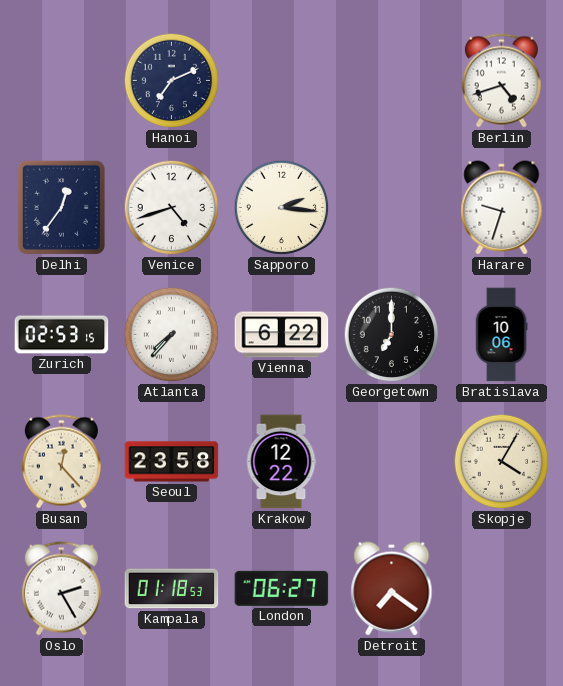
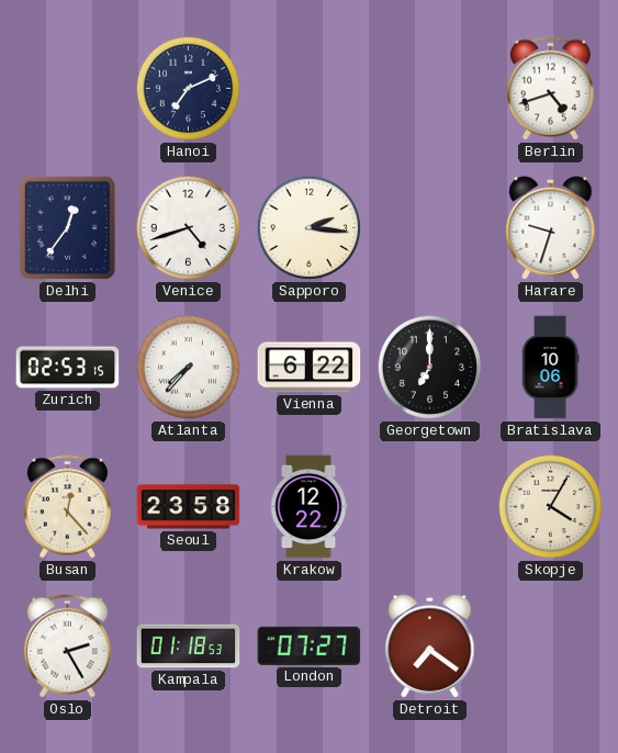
London: 06:27 -> 07:27
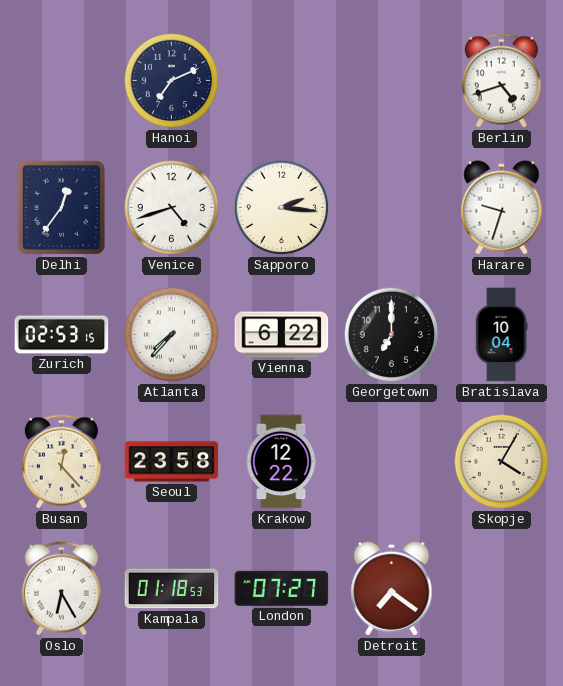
Bratislava: 10:06 -> 10:04
Oslo: 2:25 -> 6:25
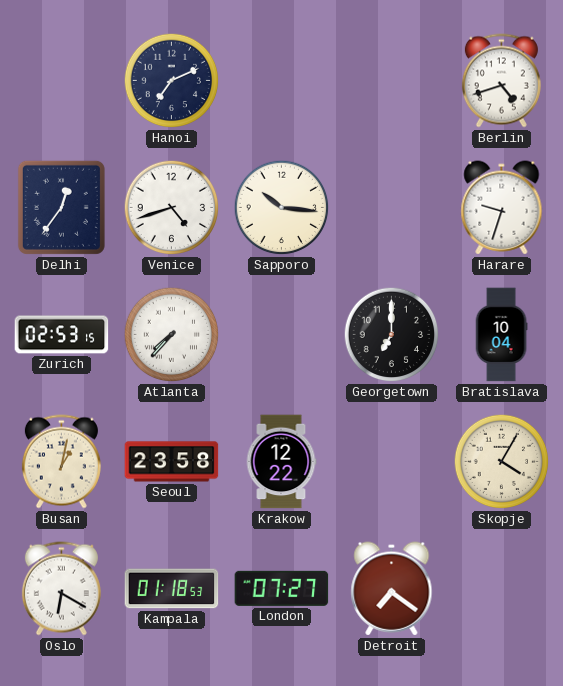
Sapporo: 2:16 -> 10:16
Vienna: 6:22 -> none
Busan: 12:23 -> 1:02
Oslo: 6:25 -> 6:20
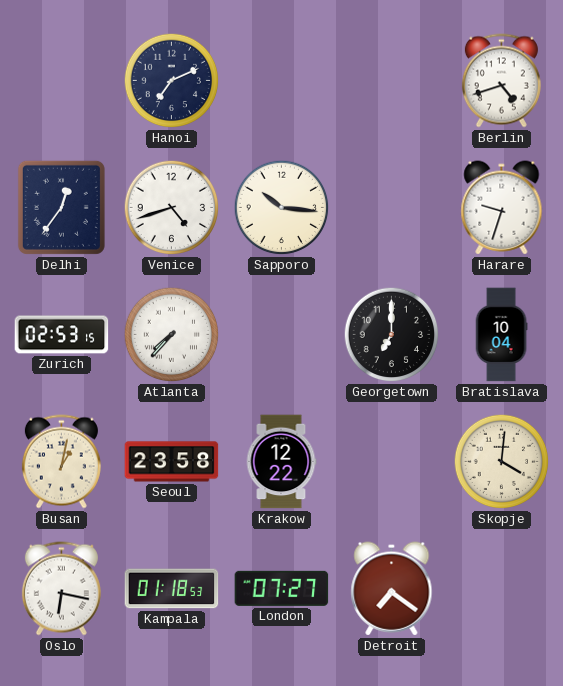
Skopje: 4:05 -> 4:01
Oslo: 6:20 -> 6:17
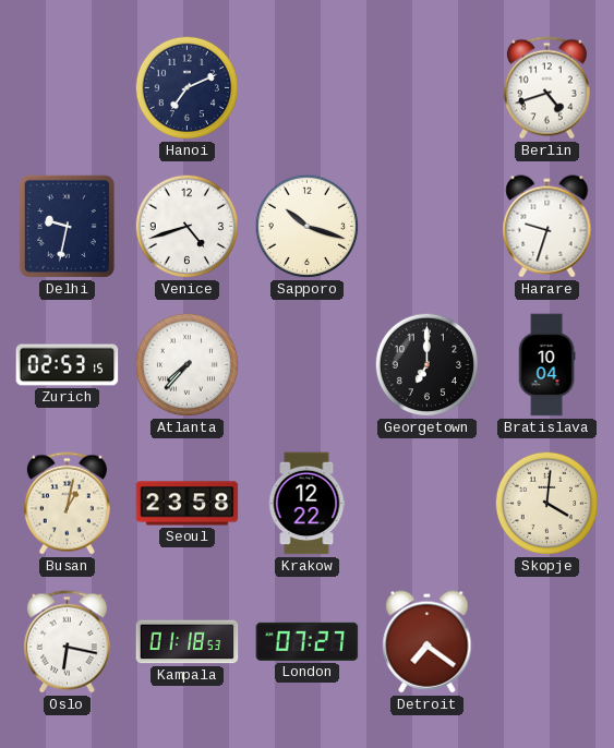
Delhi: 12:36 -> 9:32
Sapporo: 10:16 -> 10:18
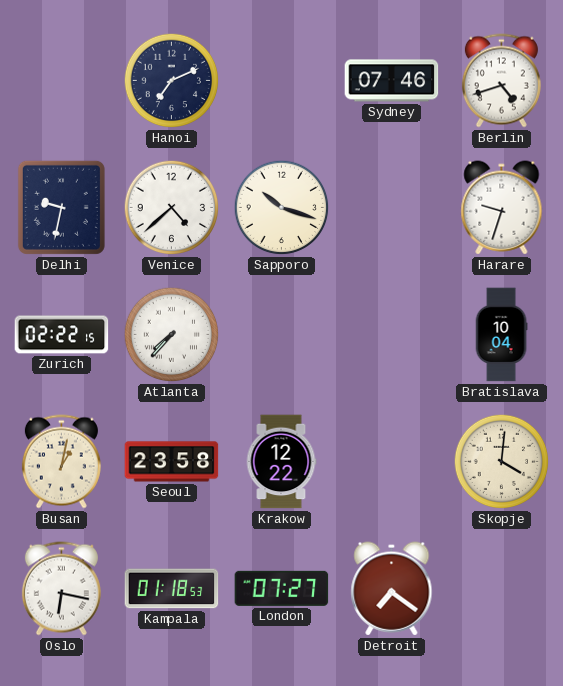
Sydney: none -> 07:46
Venice: 4:42 -> 4:38
Zurich: 02:53 -> 02:22
Georgetown: 7:00 -> none
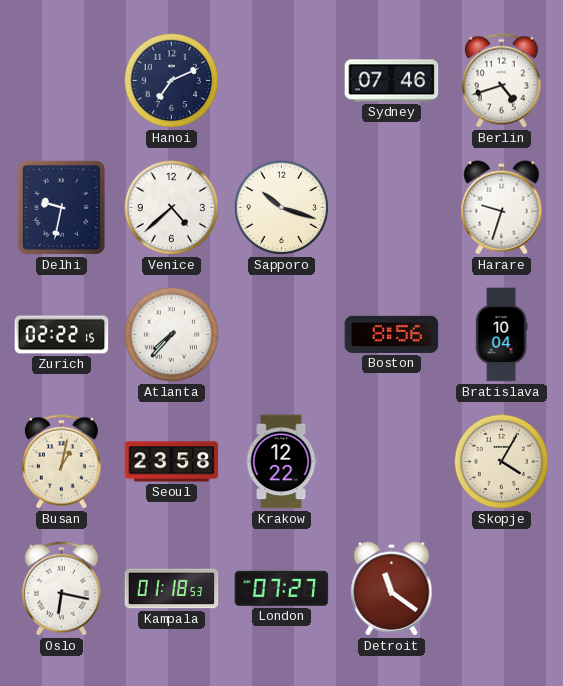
Boston: none -> 8:56
Skopje: 4:01 -> 4:05
Detroit: 7:21 -> 11:21
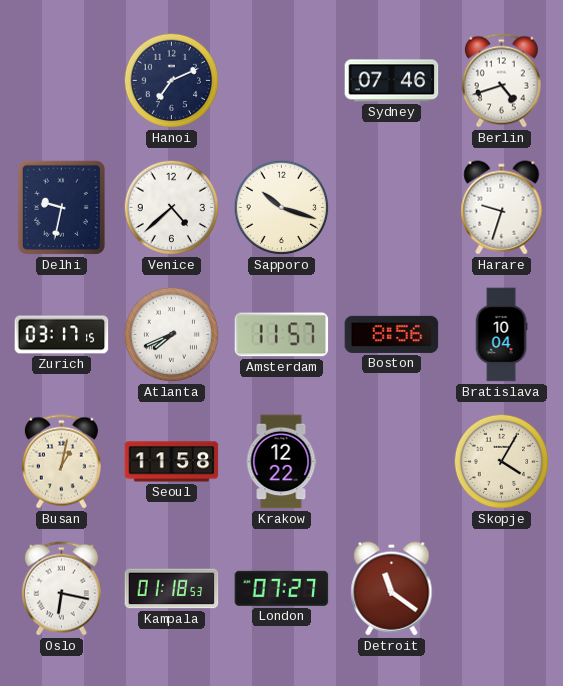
Zurich: 02:22 -> 03:17
Atlanta: 7:37 -> 7:41
Amsterdam: none -> 11:57
Seoul: 23:58 -> 11:58
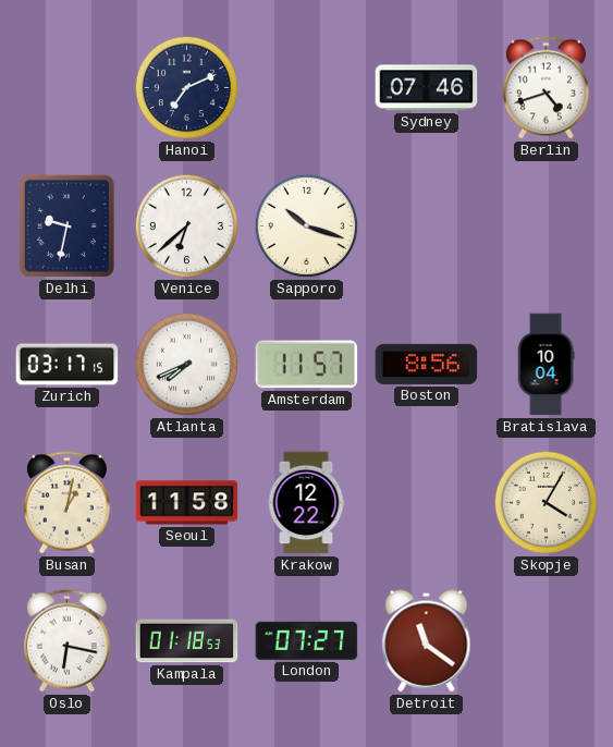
Venice: 4:38 -> 6:38
Harare: 9:33 -> none
